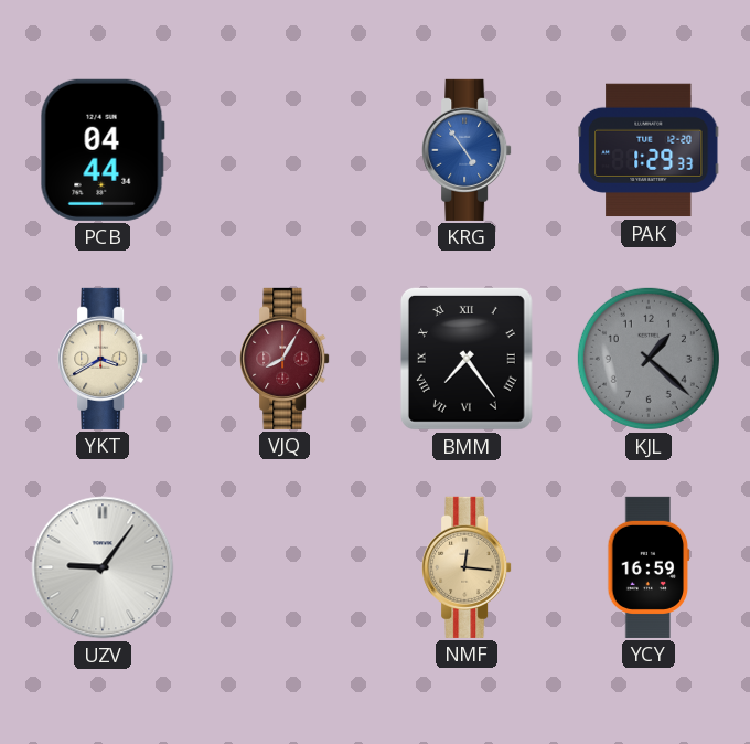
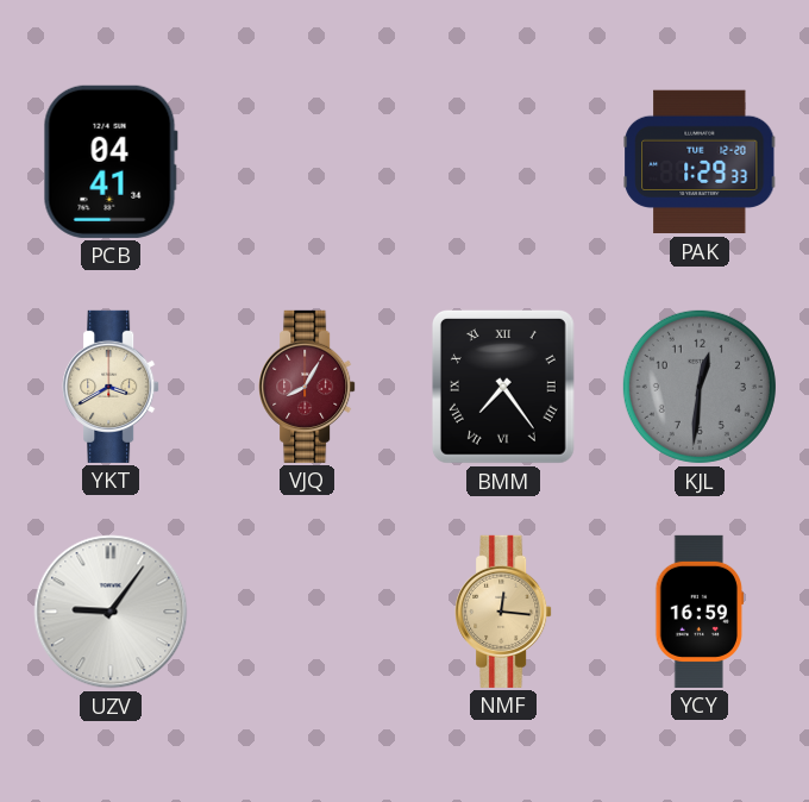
PCB: 04:44 -> 04:41
KRG: 4:54 -> none
KJL: 1:22 -> 12:31
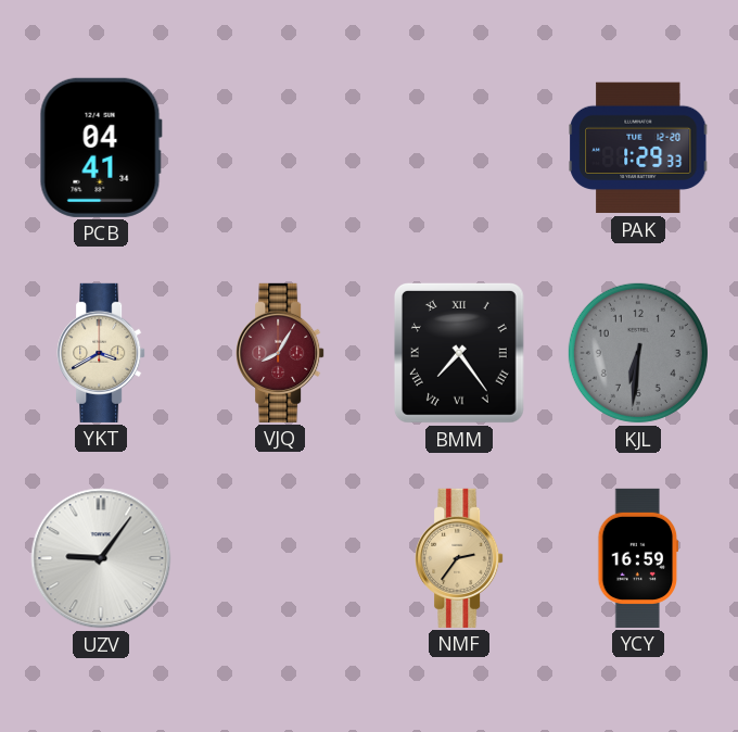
KJL: 12:31 -> 6:31
NMF: 12:16 -> 2:36
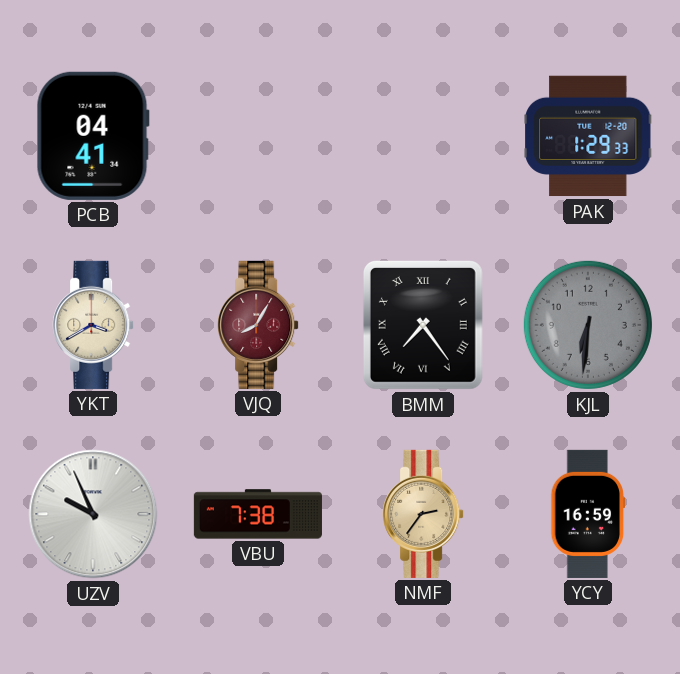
UZV: 9:06 -> 9:56
VBU: none -> 7:38
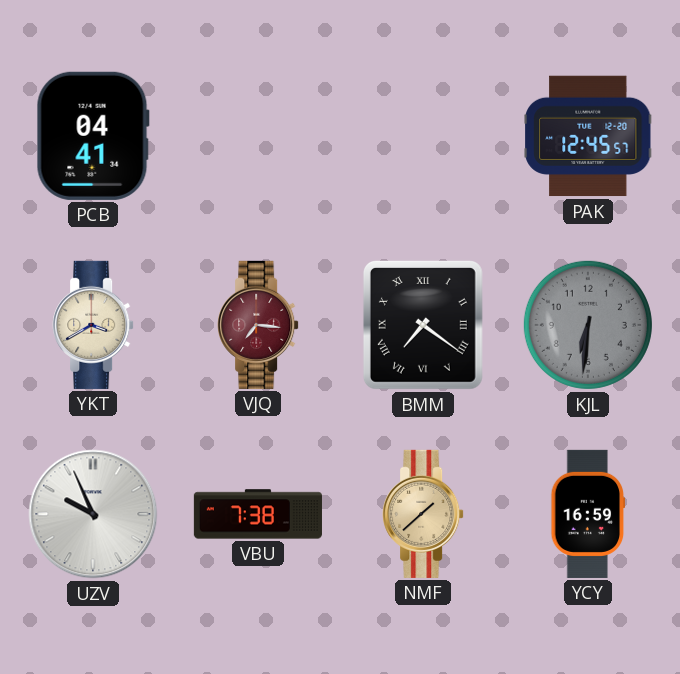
PAK: 1:29 -> 12:45
VJQ: 8:05 -> 7:16
BMM: 7:24 -> 7:21
NMF: 2:36 -> 1:38
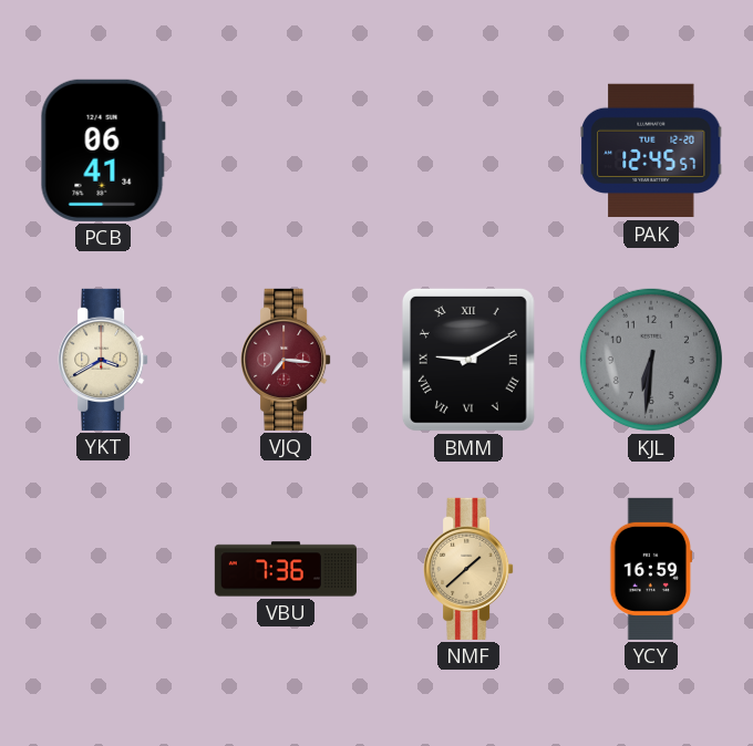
PCB: 04:41 -> 06:41
BMM: 7:21 -> 9:10
UZV: 9:56 -> none
VBU: 7:38 -> 7:36
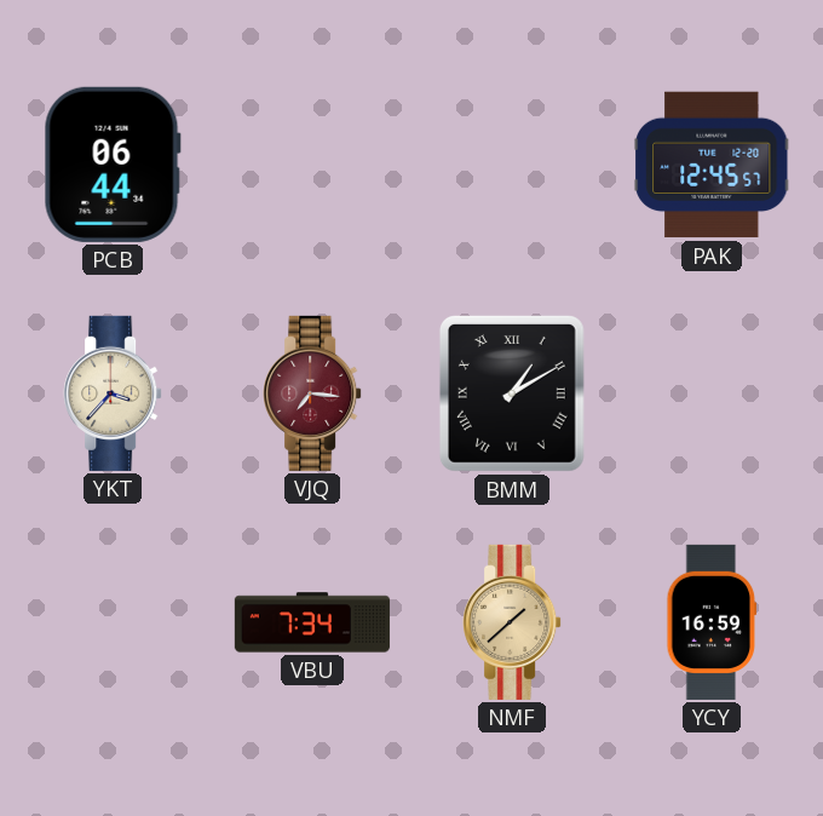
PCB: 06:41 -> 06:44
YKT: 3:40 -> 3:37
BMM: 9:10 -> 1:10
KJL: 6:31 -> none
VBU: 7:36 -> 7:34
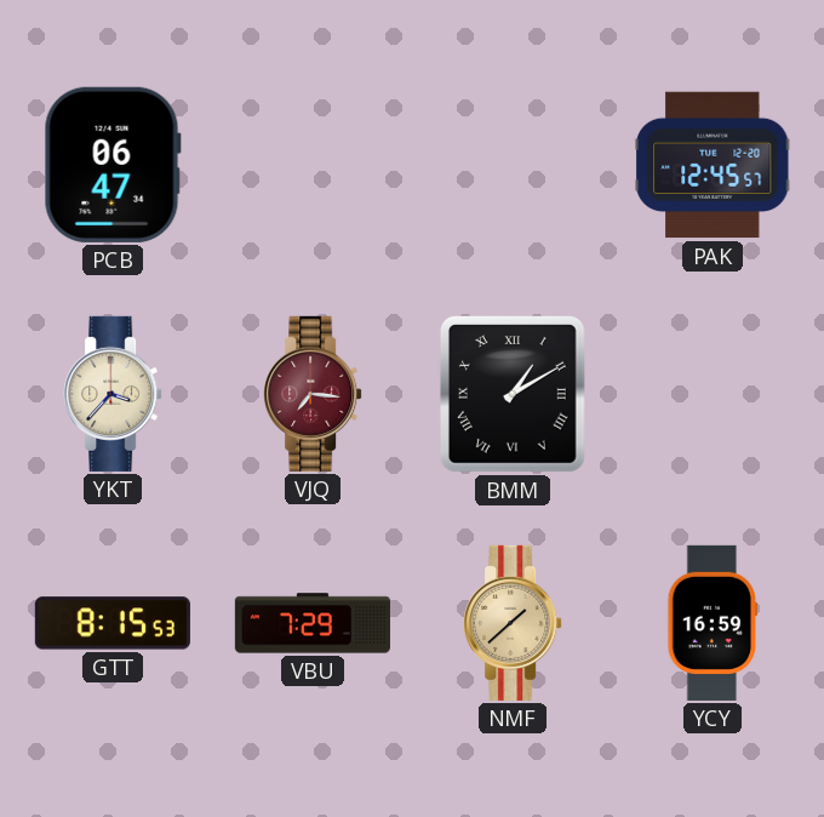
PCB: 06:44 -> 06:47
GTT: none -> 8:15
VBU: 7:34 -> 7:29
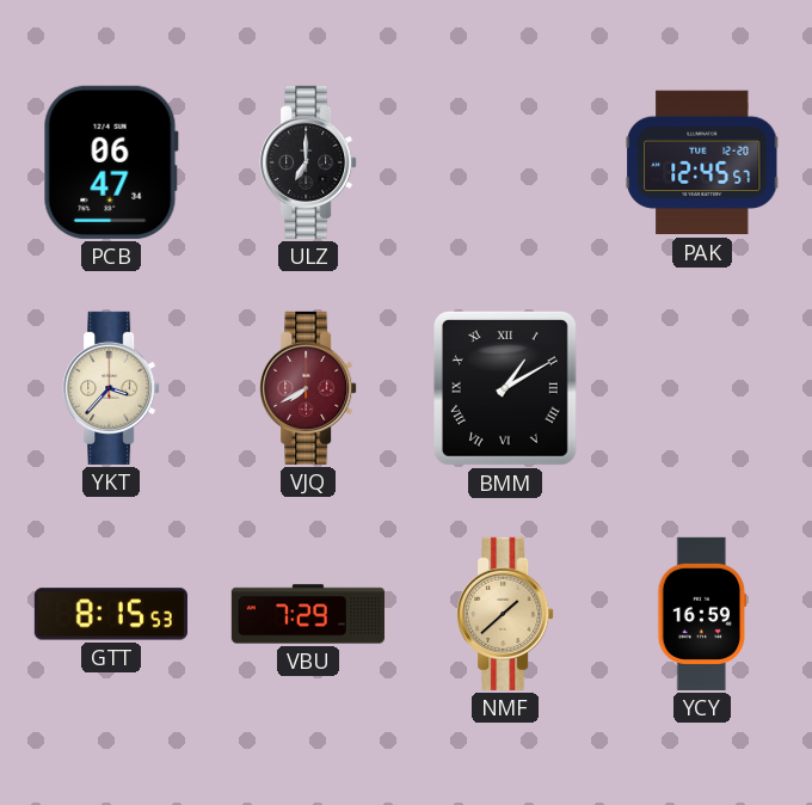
ULZ: none -> 7:00
VJQ: 7:16 -> 7:40
